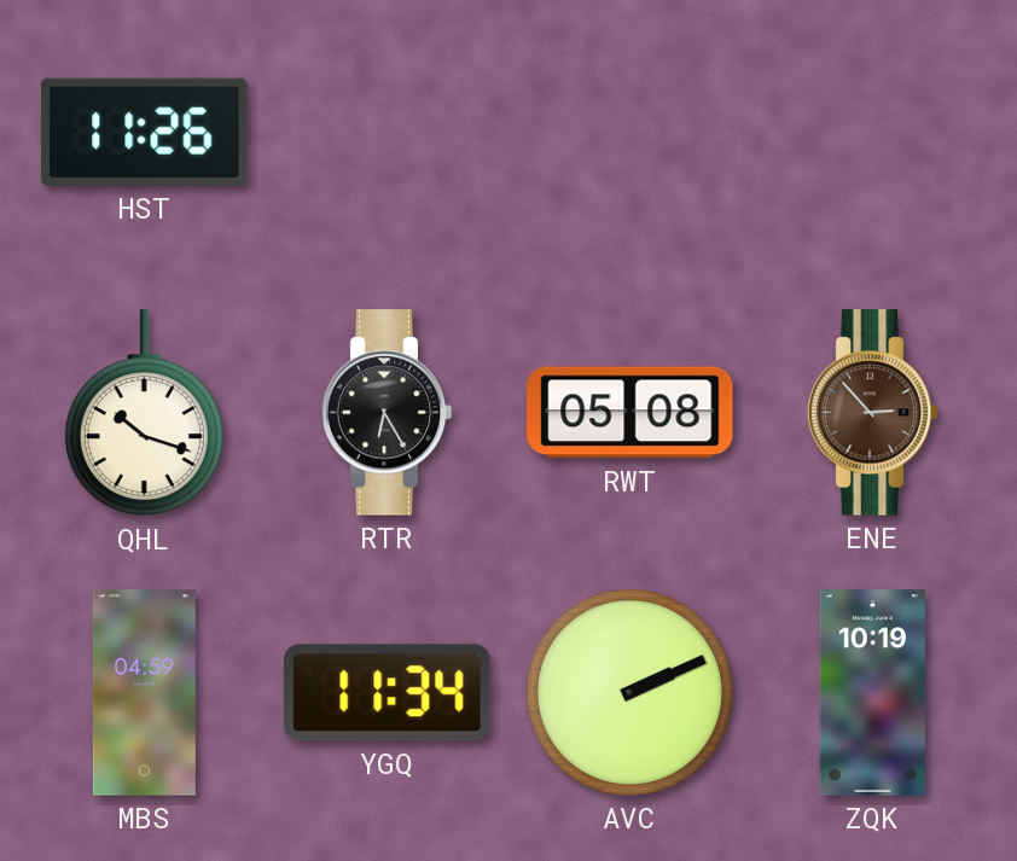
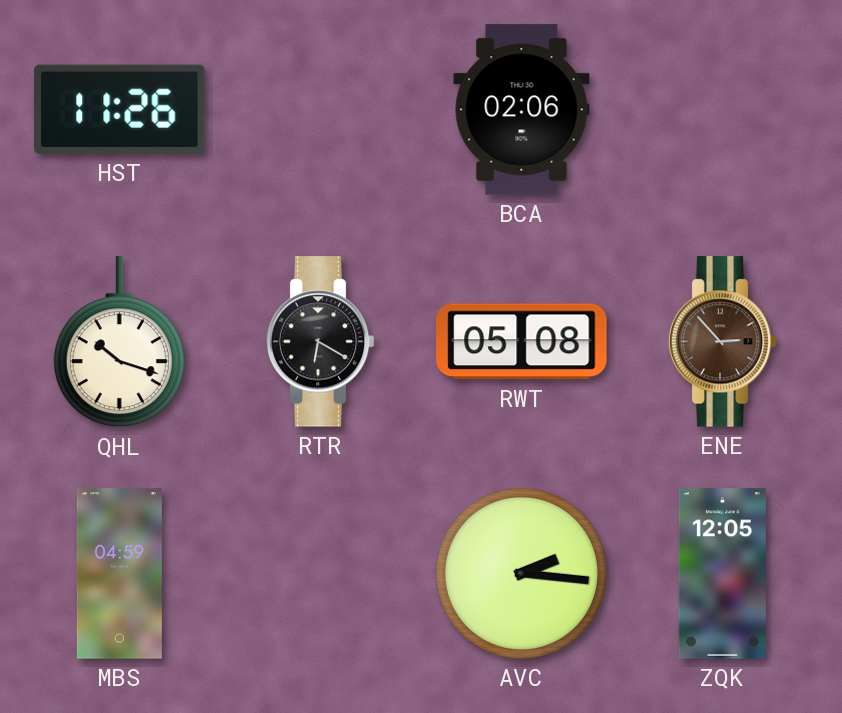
BCA: none -> 02:06
RTR: 6:25 -> 6:20
YGQ: 11:34 -> none
AVC: 2:11 -> 2:16
ZQK: 10:19 -> 12:05
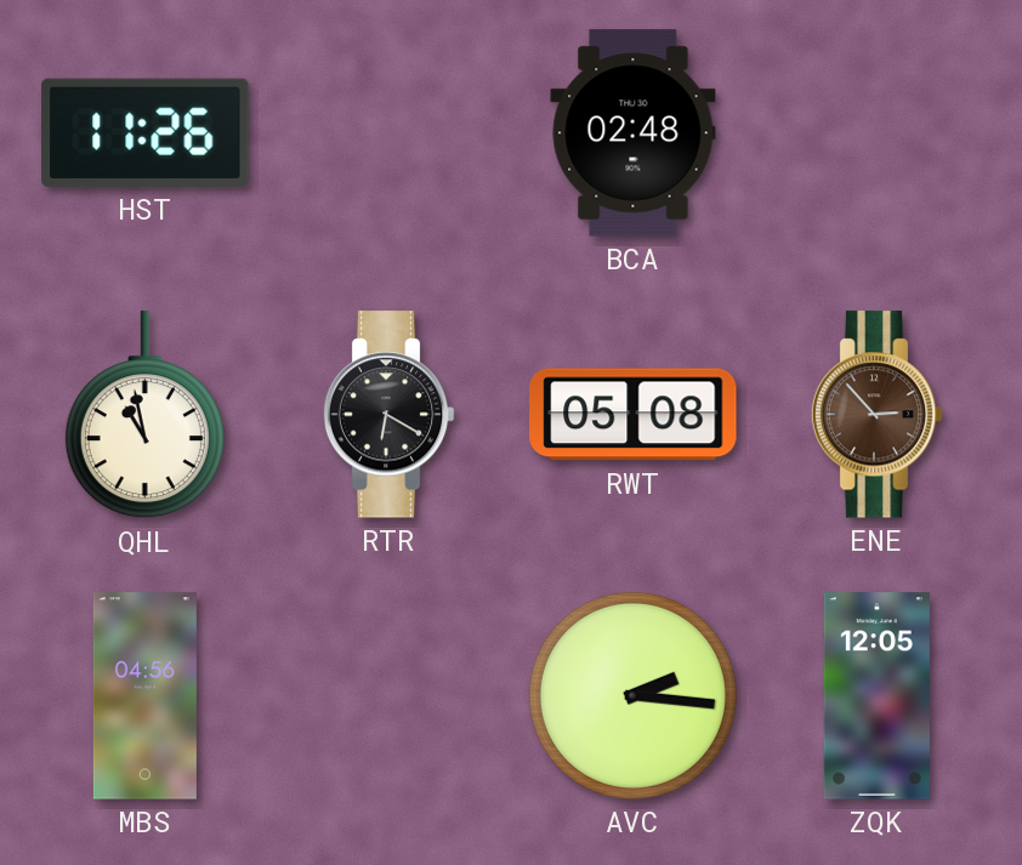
BCA: 02:06 -> 02:48
QHL: 10:18 -> 10:58
MBS: 04:59 -> 04:56
